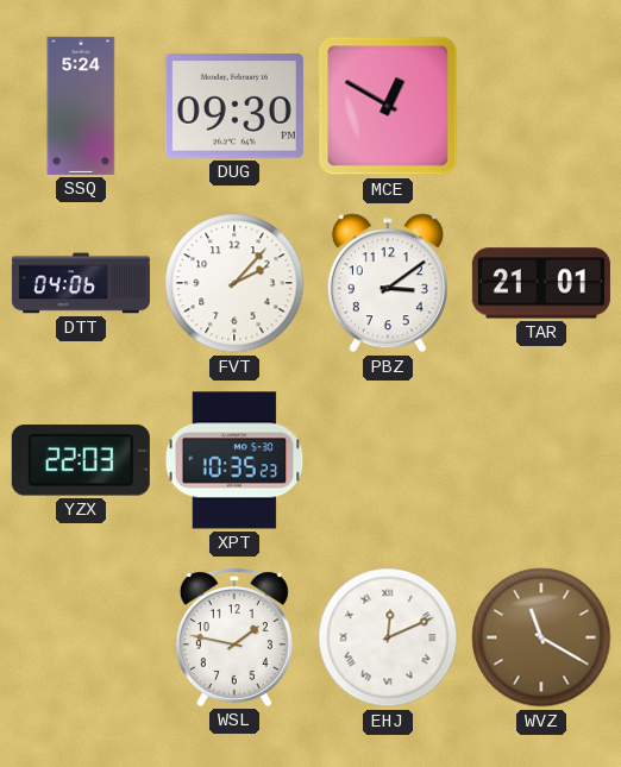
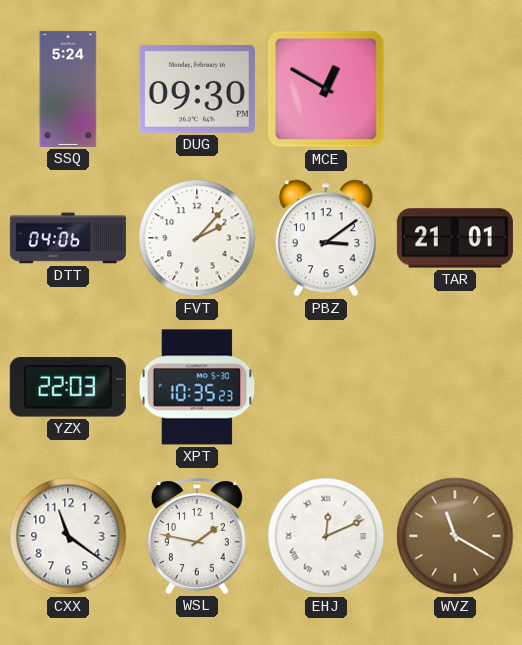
CXX: none -> 11:21
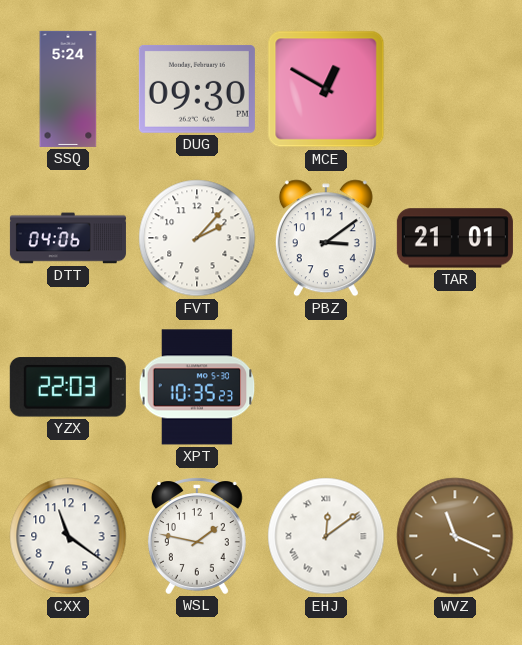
EHJ: 12:11 -> 12:09
WVZ: 11:20 -> 11:19
